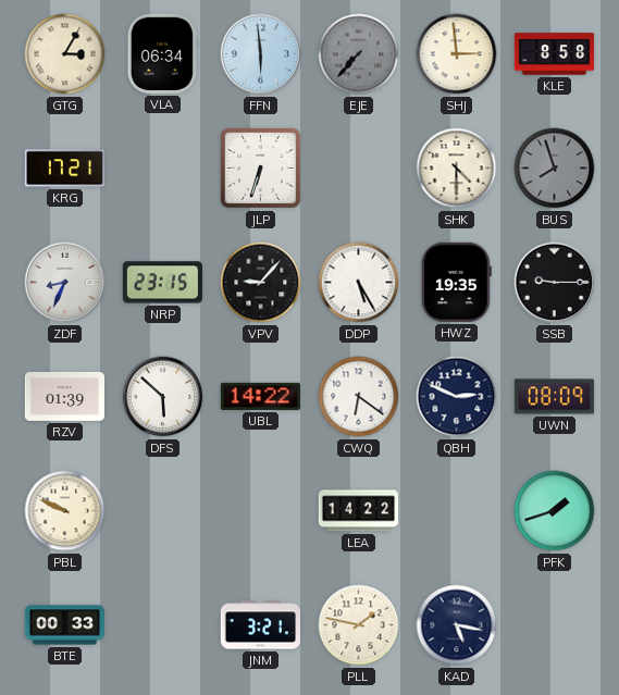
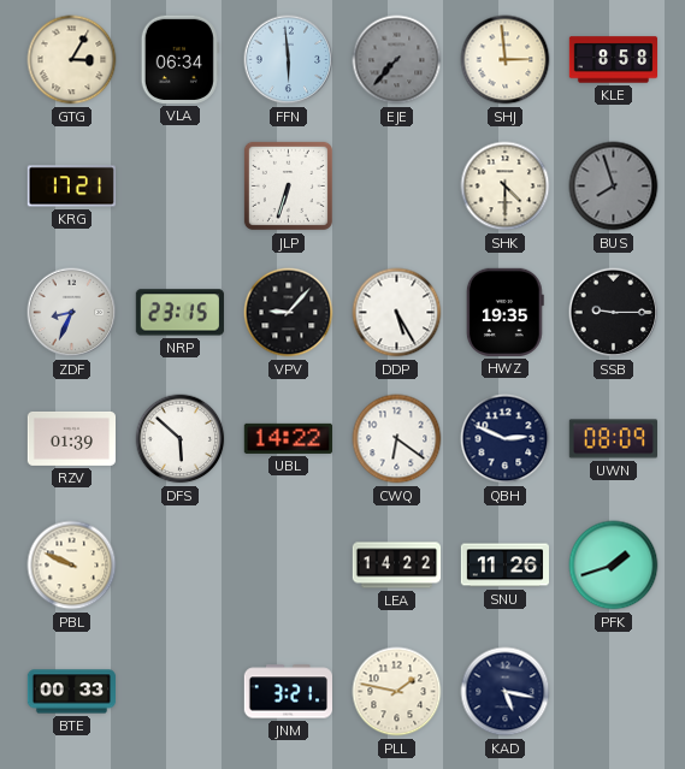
SNU: none -> 11:26
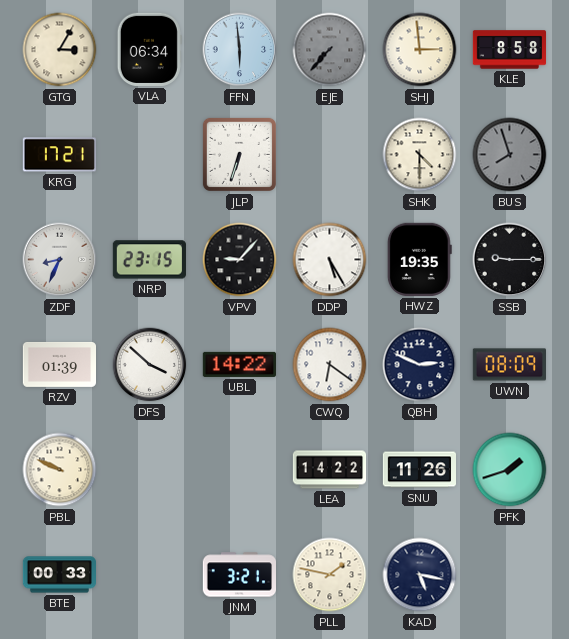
DFS: 5:52 -> 3:52
